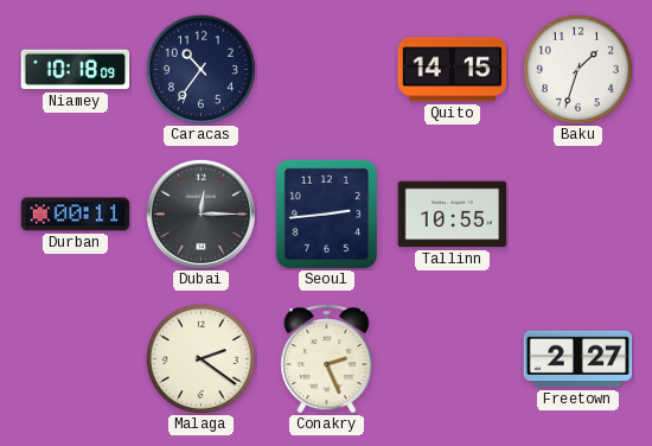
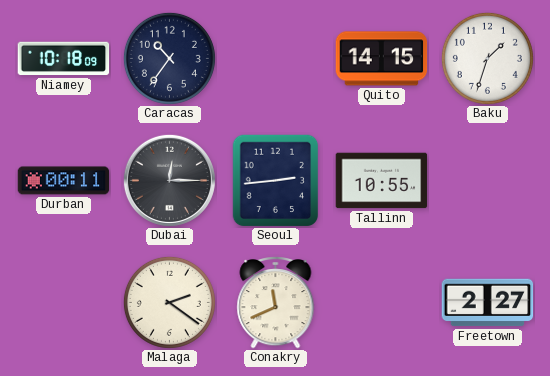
Conakry: 2:26 -> 11:41
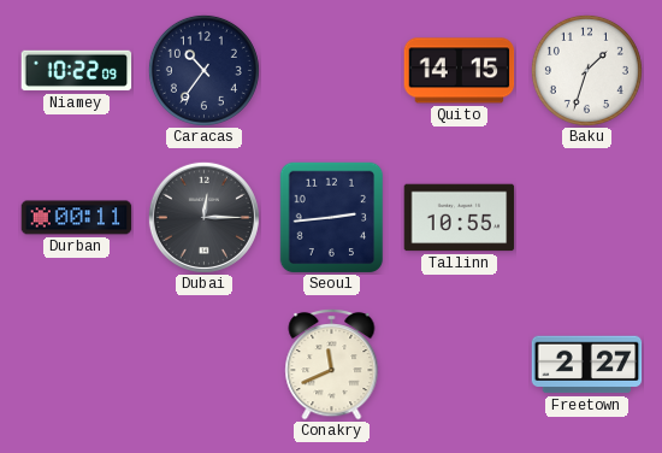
Niamey: 10:18 -> 10:22
Malaga: 2:21 -> none
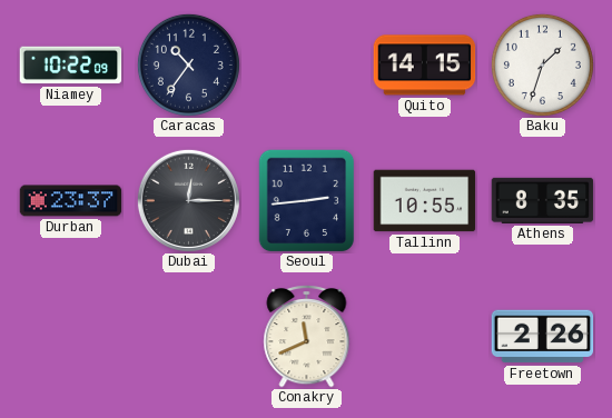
Durban: 00:11 -> 23:37
Athens: none -> 8:35
Freetown: 2:27 -> 2:26
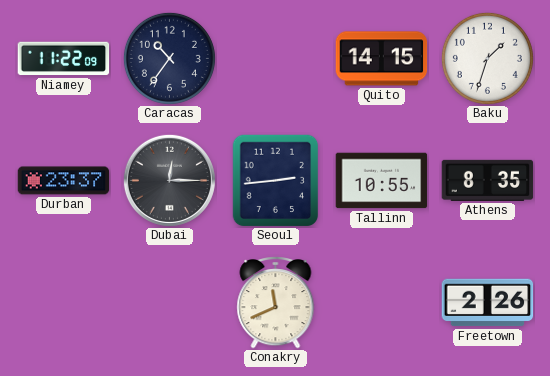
Niamey: 10:22 -> 11:22
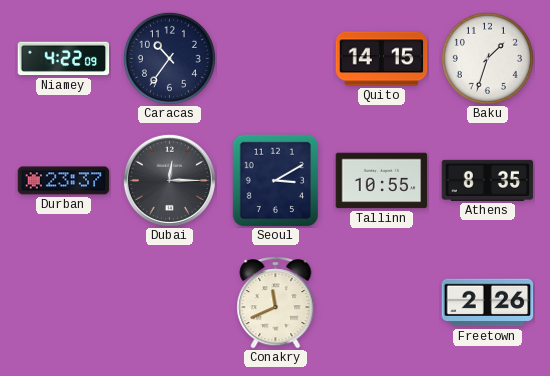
Niamey: 11:22 -> 4:22
Seoul: 2:44 -> 3:10
